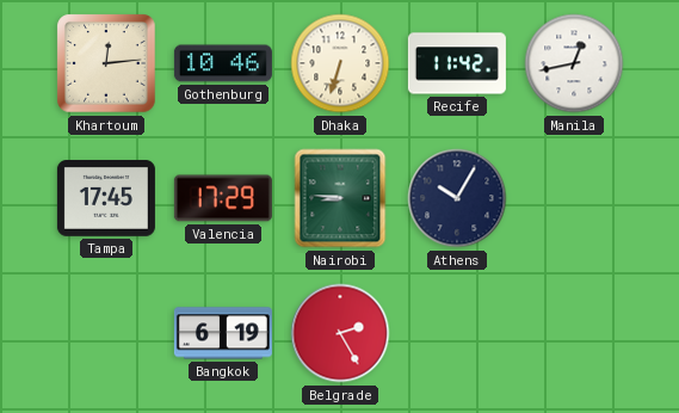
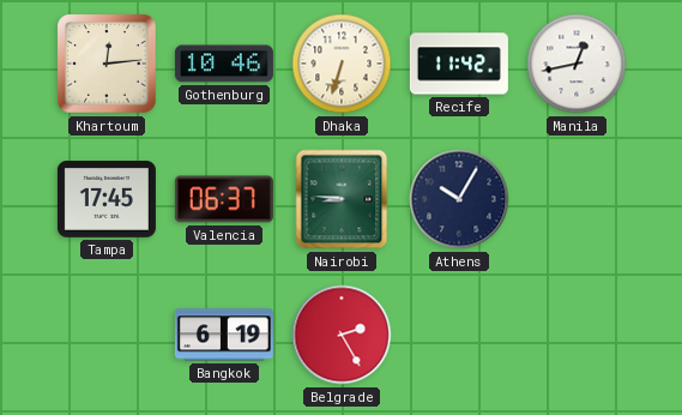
Valencia: 17:29 -> 06:37
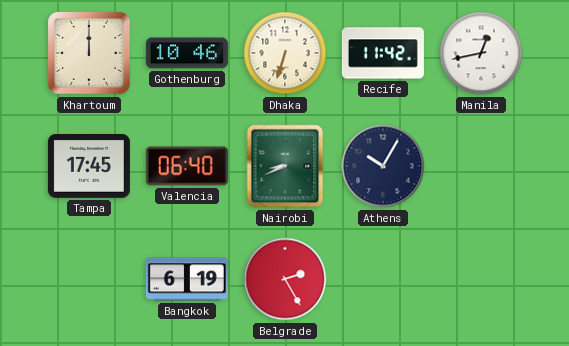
Khartoum: 12:14 -> 12:00
Valencia: 06:37 -> 06:40
Nairobi: 8:46 -> 8:41
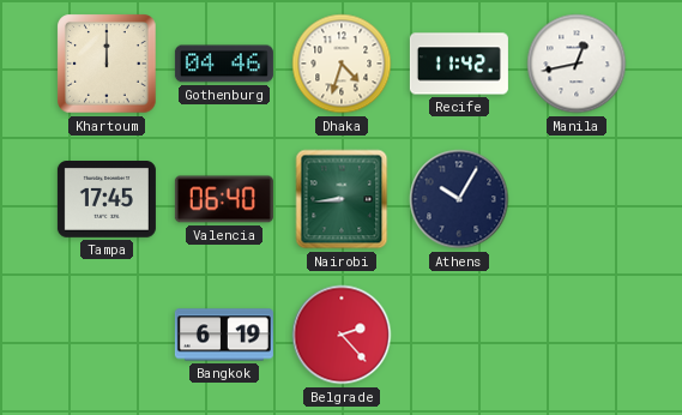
Gothenburg: 10:46 -> 04:46
Dhaka: 6:33 -> 4:33
Nairobi: 8:41 -> 8:44
Belgrade: 2:25 -> 2:23
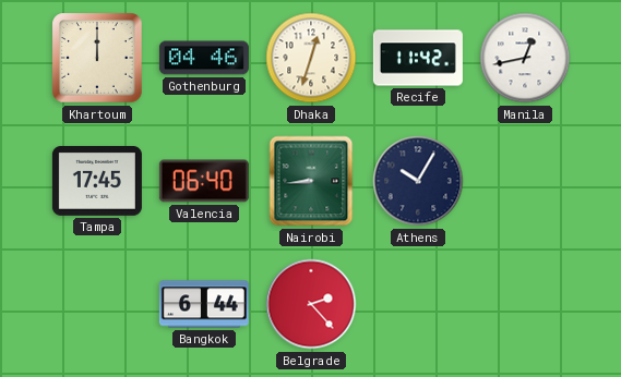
Dhaka: 4:33 -> 12:33
Bangkok: 6:19 -> 6:44
